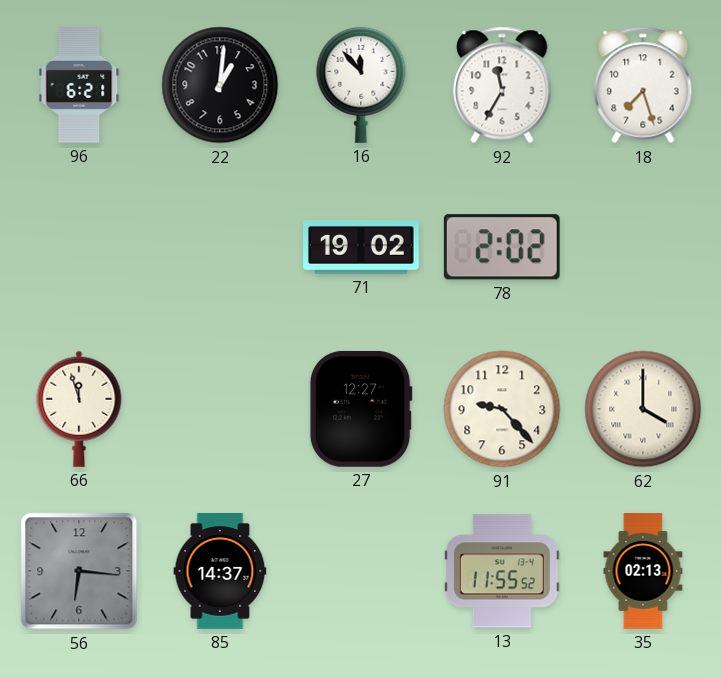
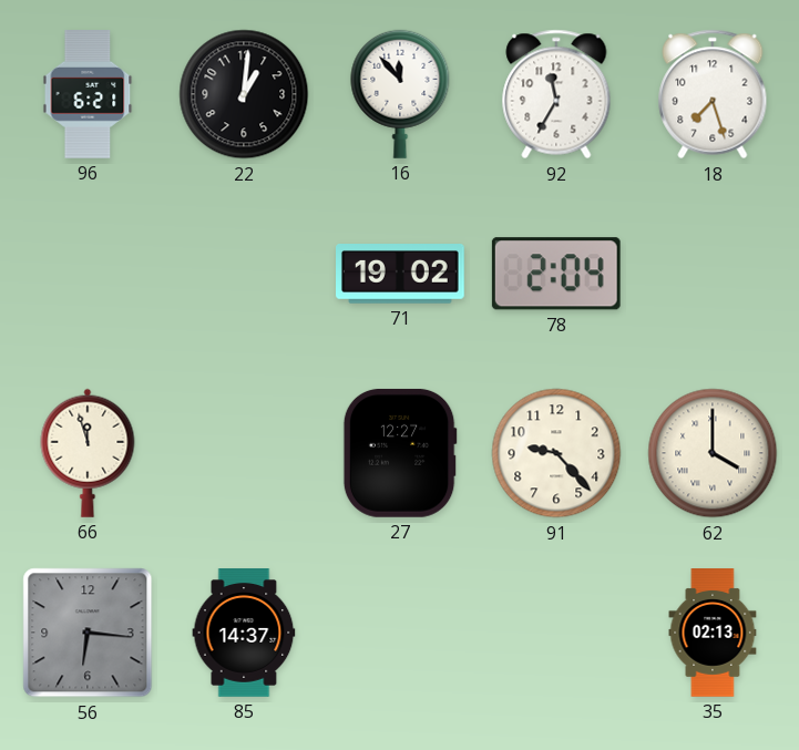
78: 2:02 -> 2:04
13: 11:55 -> none
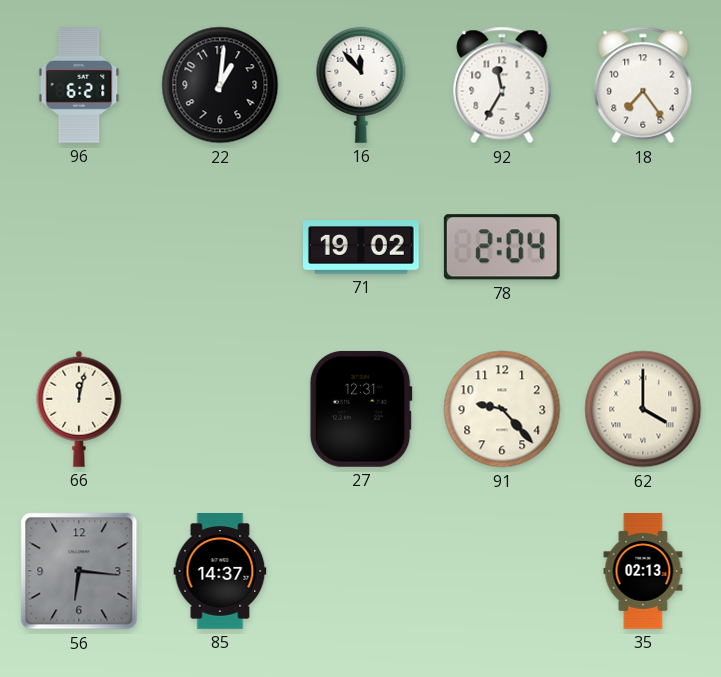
18: 7:27 -> 7:24
66: 11:57 -> 12:02
27: 12:27 -> 12:31
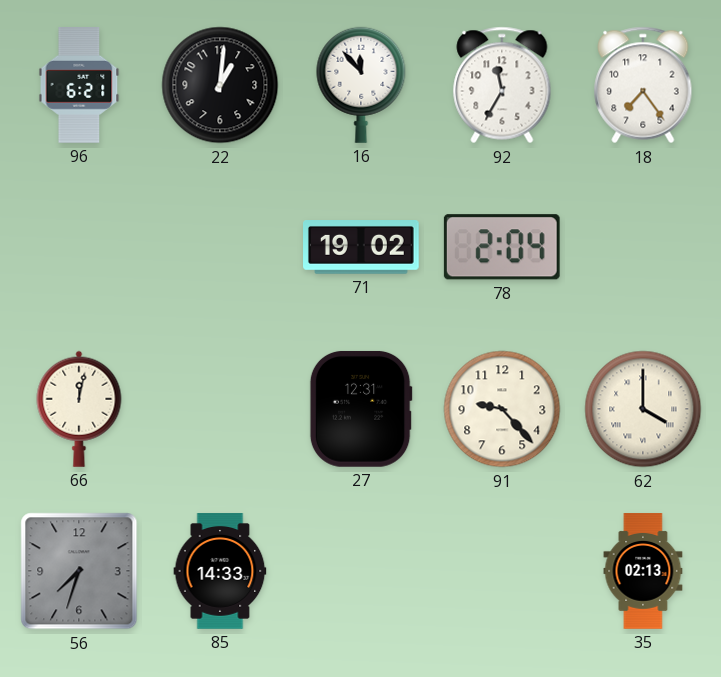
56: 6:16 -> 7:33
85: 14:37 -> 14:33
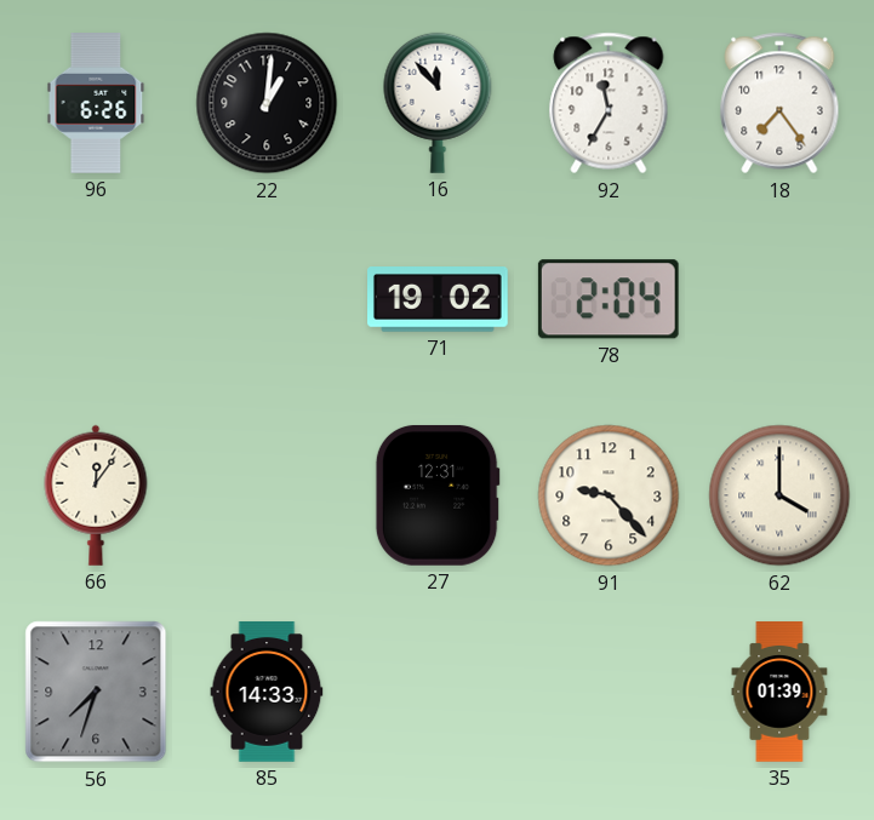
96: 6:21 -> 6:26
66: 12:02 -> 12:06
35: 02:13 -> 01:39
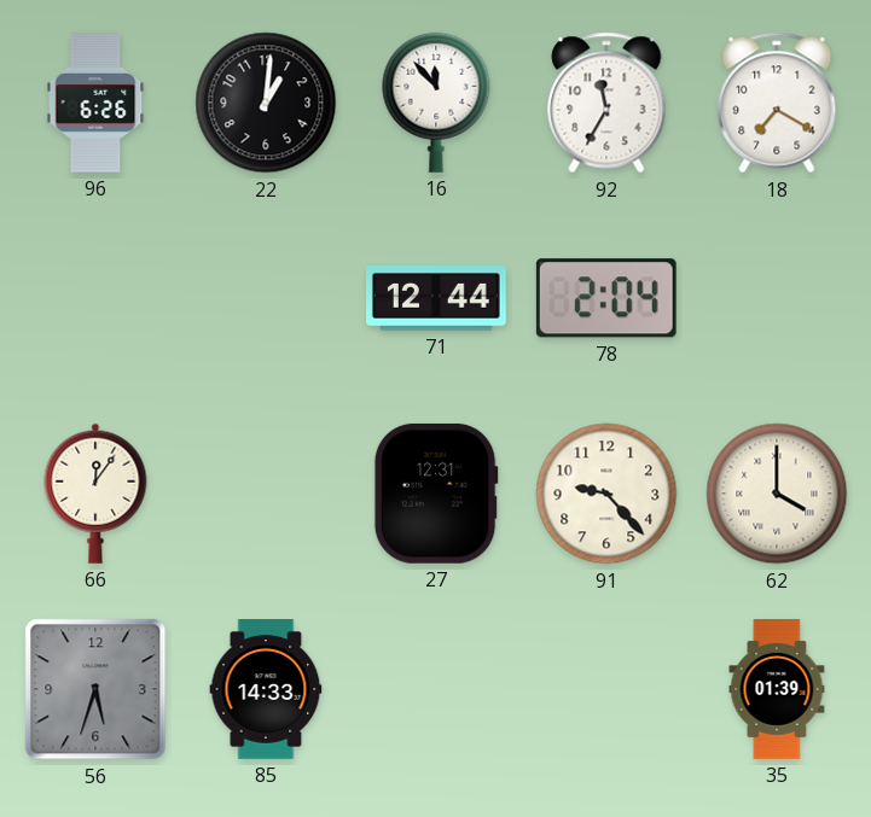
18: 7:24 -> 7:20
71: 19:02 -> 12:44
56: 7:33 -> 5:33
